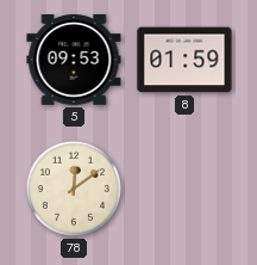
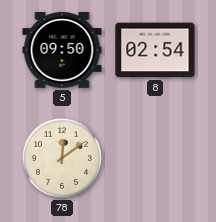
5: 09:53 -> 09:50
8: 01:59 -> 02:54
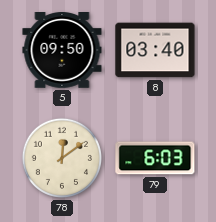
8: 02:54 -> 03:40
79: none -> 6:03
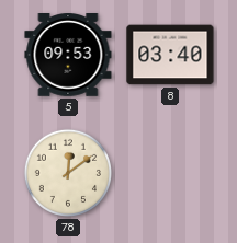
5: 09:50 -> 09:53
79: 6:03 -> none
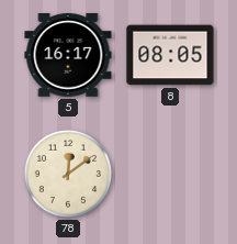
5: 09:53 -> 16:17
8: 03:40 -> 08:05
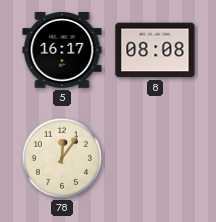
8: 08:05 -> 08:08
78: 12:09 -> 12:06
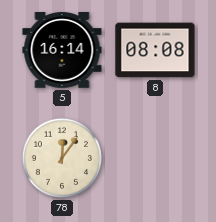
5: 16:17 -> 16:14
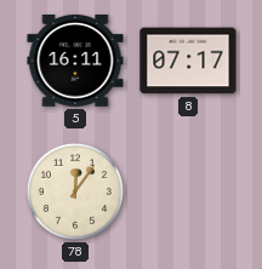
5: 16:14 -> 16:11
8: 08:08 -> 07:17
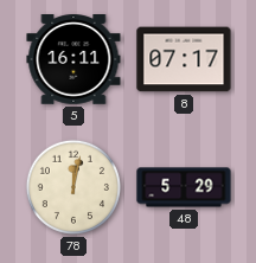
78: 12:06 -> 12:02
48: none -> 5:29
